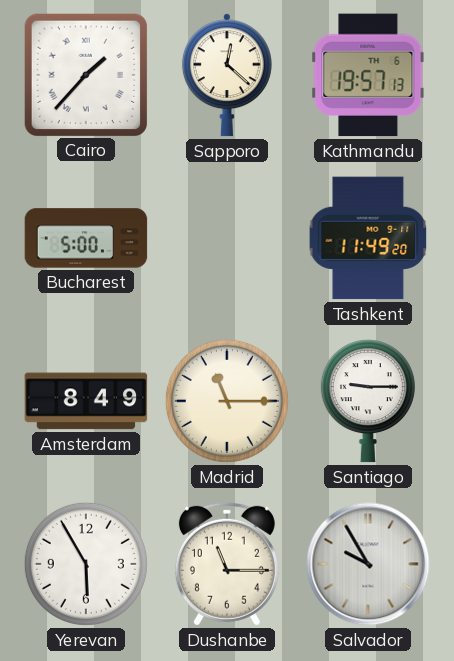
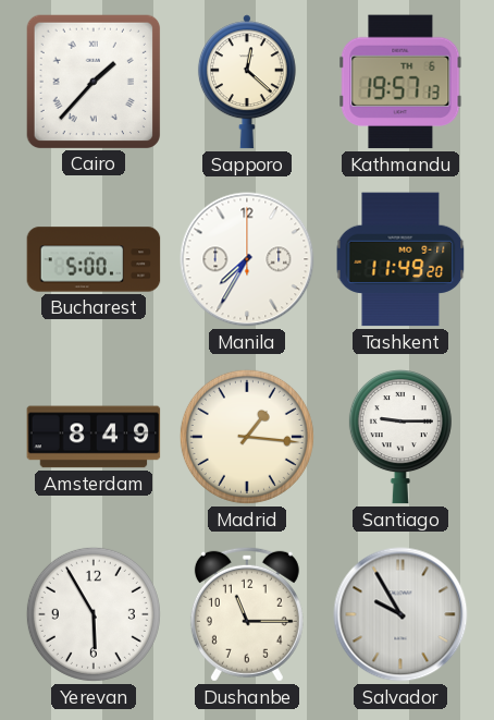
Manila: none -> 7:35
Madrid: 11:15 -> 1:16
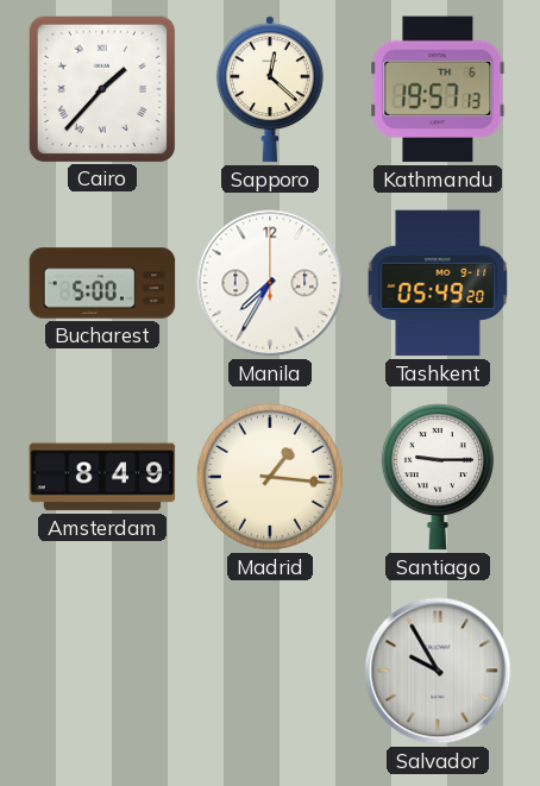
Tashkent: 11:49 -> 05:49
Yerevan: 5:55 -> none
Dushanbe: 11:15 -> none
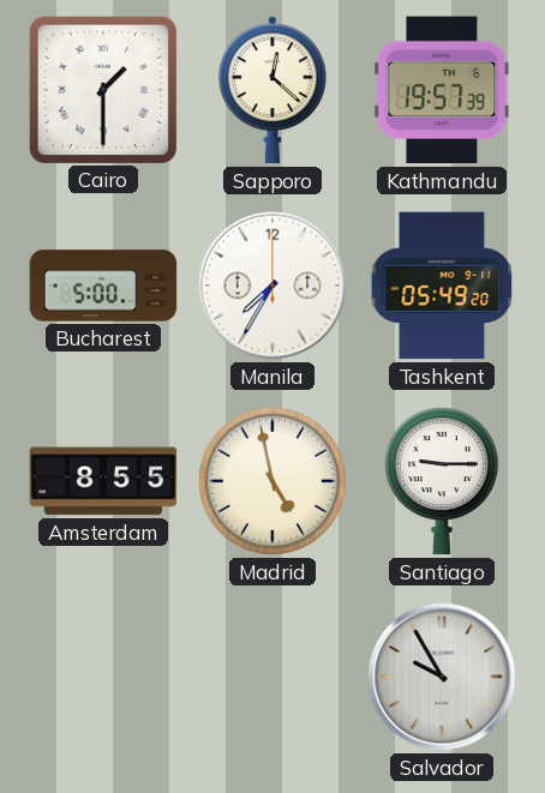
Cairo: 1:37 -> 1:30
Kathmandu: 19:57:13 -> 19:57:39
Amsterdam: 8:49 -> 8:55
Madrid: 1:16 -> 4:58
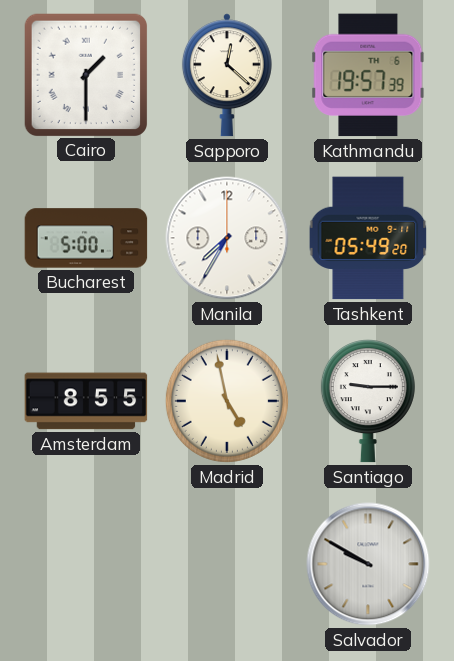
Salvador: 9:55 -> 9:50
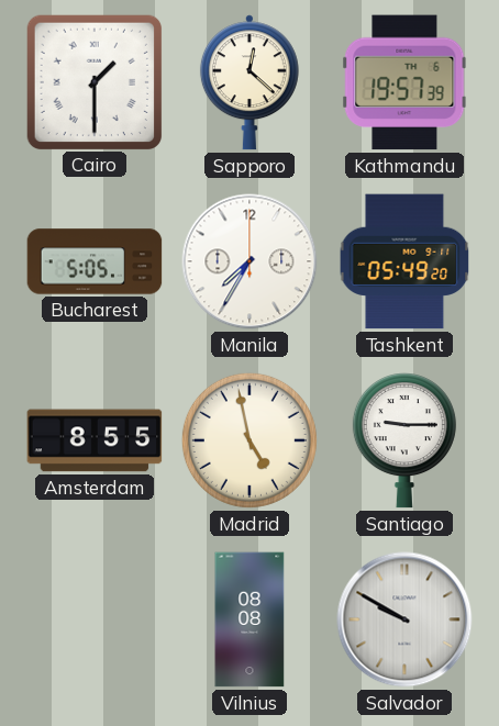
Bucharest: 5:00 -> 5:05
Vilnius: none -> 08:08
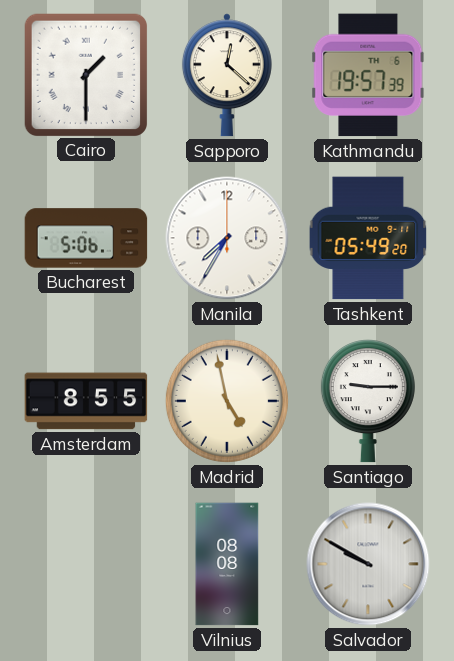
Bucharest: 5:05 -> 5:06
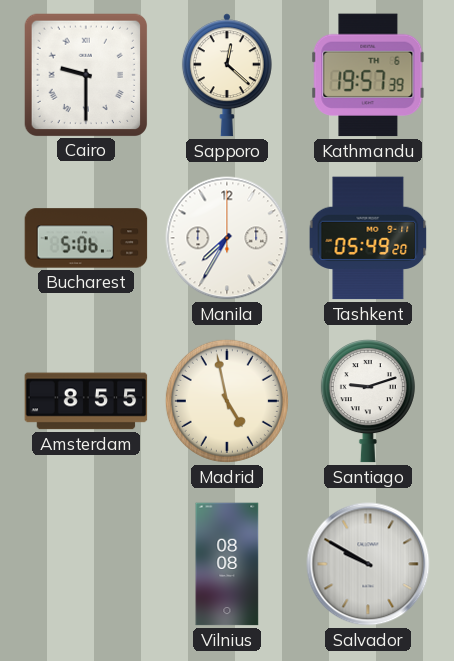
Cairo: 1:30 -> 9:30
Santiago: 9:15 -> 9:12
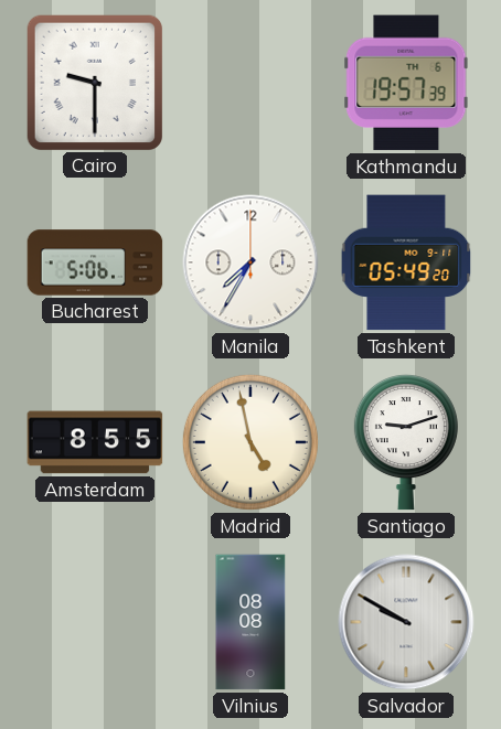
Sapporo: 12:22 -> none
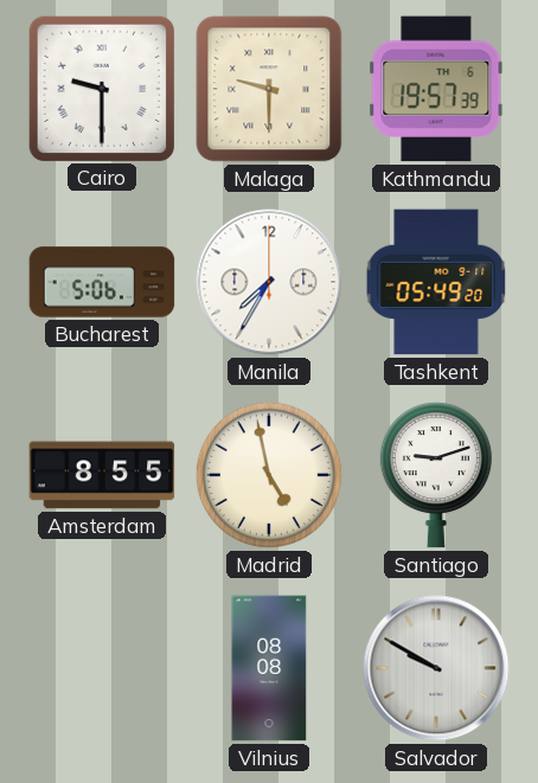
Malaga: none -> 9:30
